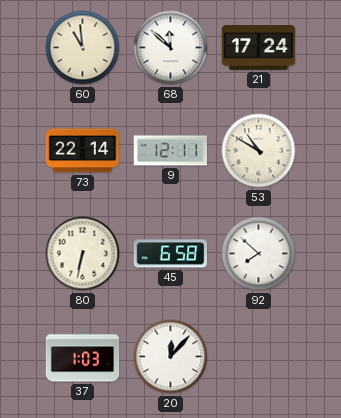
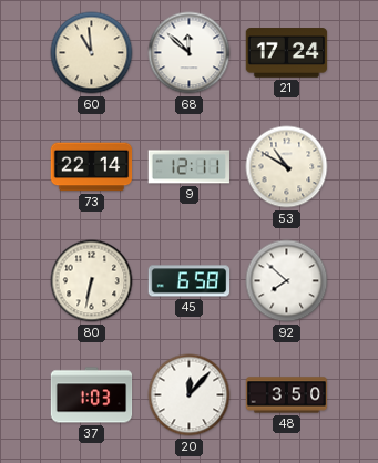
48: none -> 3:50
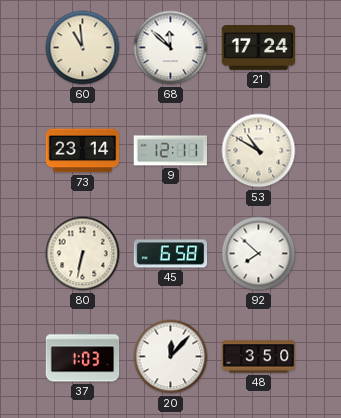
73: 22:14 -> 23:14
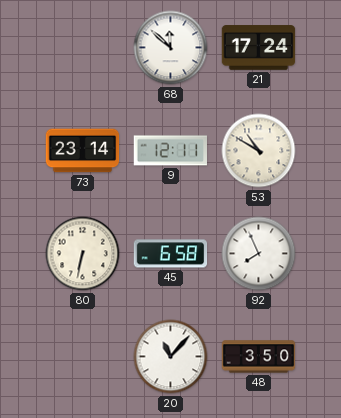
60: 10:59 -> none
92: 7:52 -> 7:56
37: 1:03 -> none
20: 12:07 -> 11:07
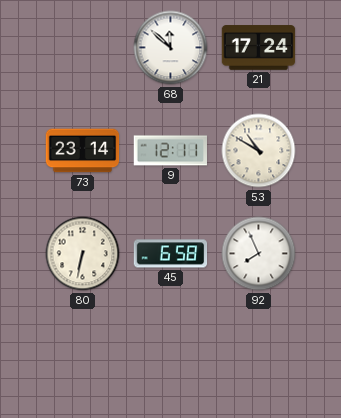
20: 11:07 -> none
48: 3:50 -> none
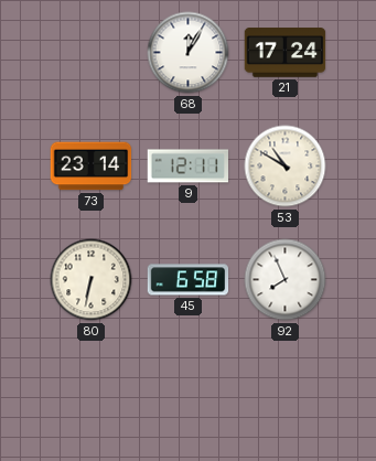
68: 11:52 -> 12:05
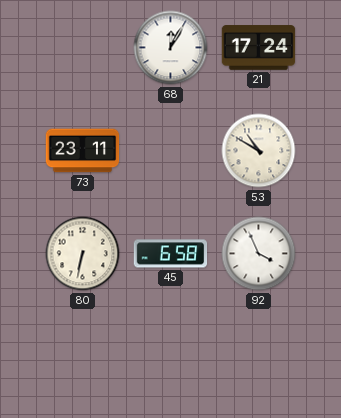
73: 23:14 -> 23:11
9: 12:11 -> none
92: 7:56 -> 3:56
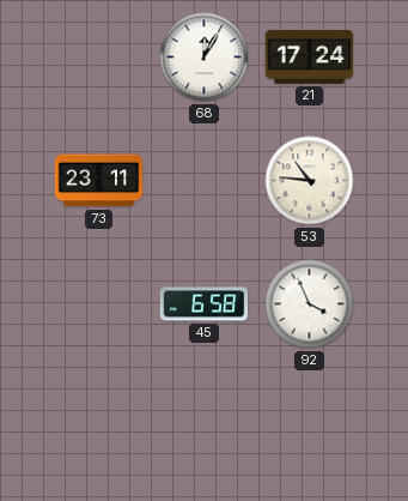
53: 10:50 -> 10:46
80: 6:32 -> none
